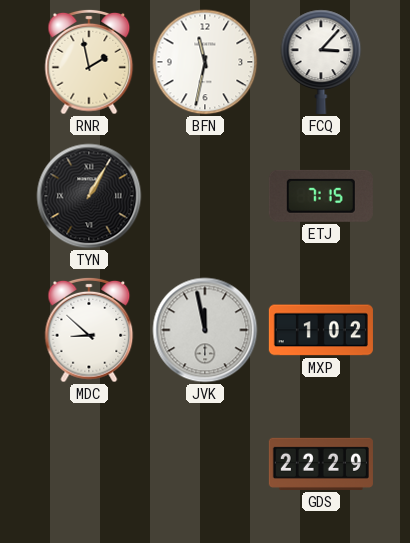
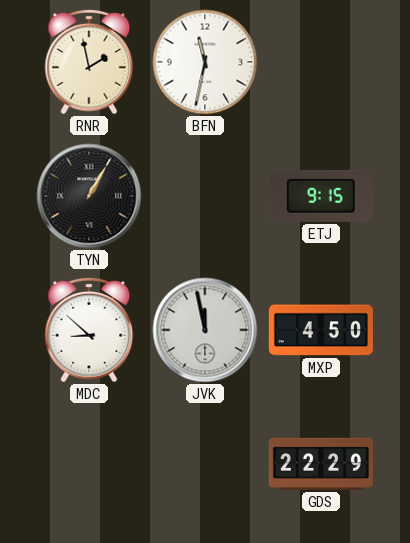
FCQ: 3:07 -> none
ETJ: 7:15 -> 9:15
MXP: 1:02 -> 4:50
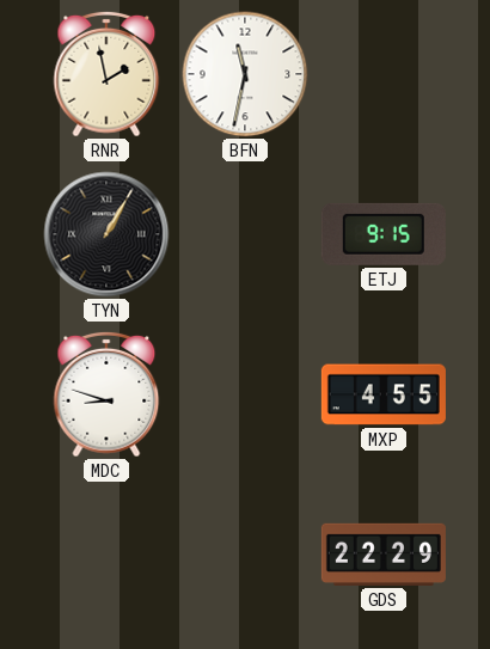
MDC: 8:52 -> 8:48
JVK: 11:58 -> none
MXP: 4:50 -> 4:55
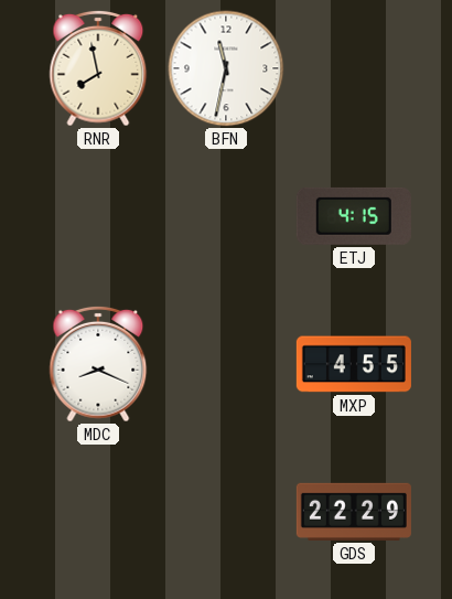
RNR: 1:58 -> 7:58
TYN: 1:05 -> none
ETJ: 9:15 -> 4:15
MDC: 8:48 -> 8:19
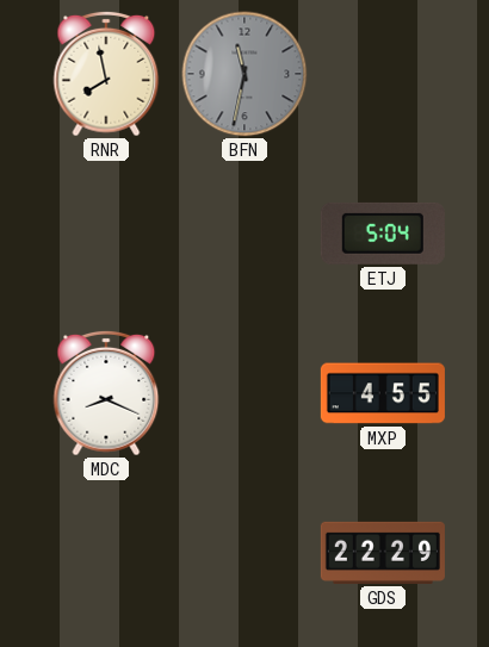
BFN dial: white -> grey
ETJ: 4:15 -> 5:04
